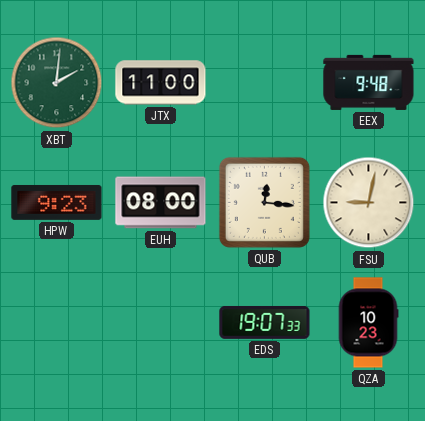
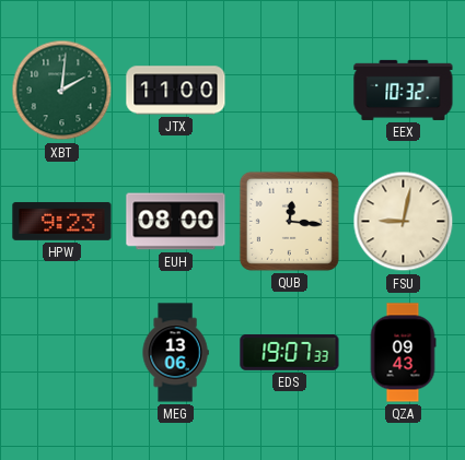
EEX: 9:48 -> 10:32
MEG: none -> 13:06
QZA: 10:23 -> 09:43
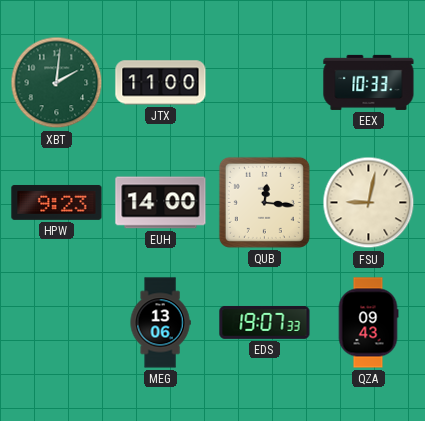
EEX: 10:32 -> 10:33
EUH: 08:00 -> 14:00
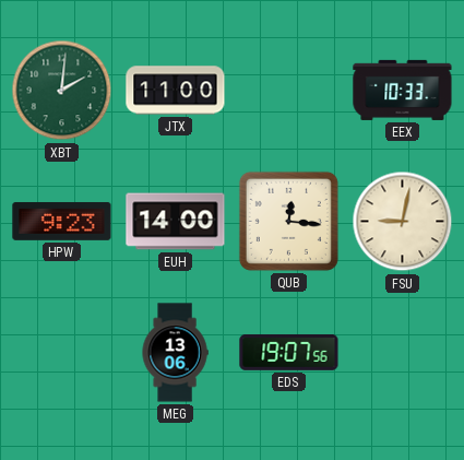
EDS: 19:07:33 -> 19:07:56
QZA: 09:43 -> none
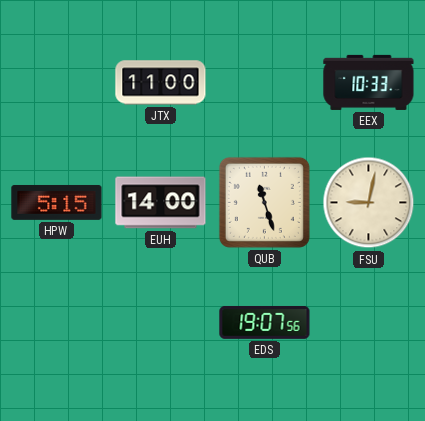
XBT: 2:01 -> none
HPW: 9:23 -> 5:15
QUB: 12:16 -> 11:27
MEG: 13:06 -> none
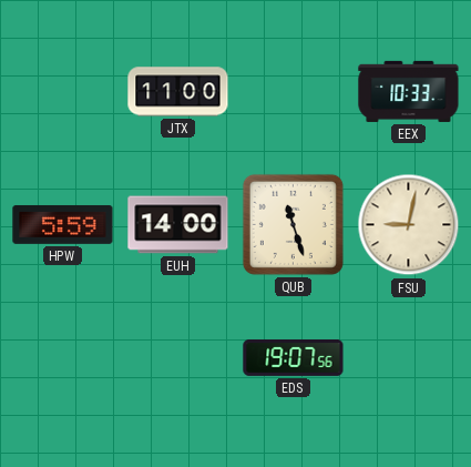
HPW: 5:15 -> 5:59
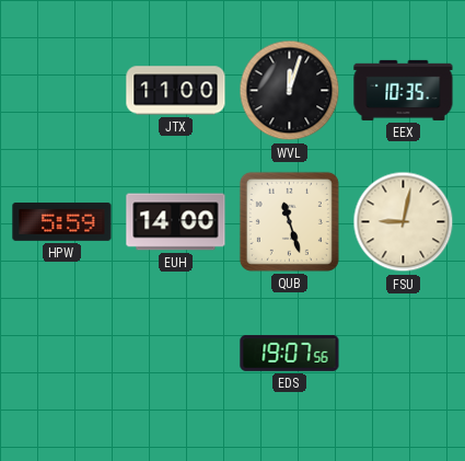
WVL: none -> 12:03
EEX: 10:33 -> 10:35
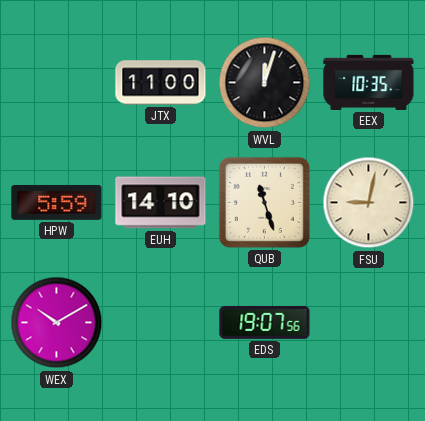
EUH: 14:00 -> 14:10
WEX: none -> 10:10
